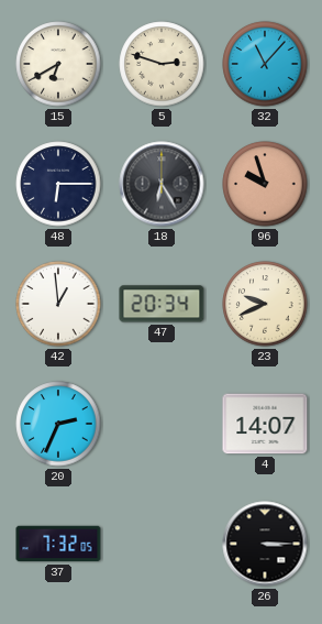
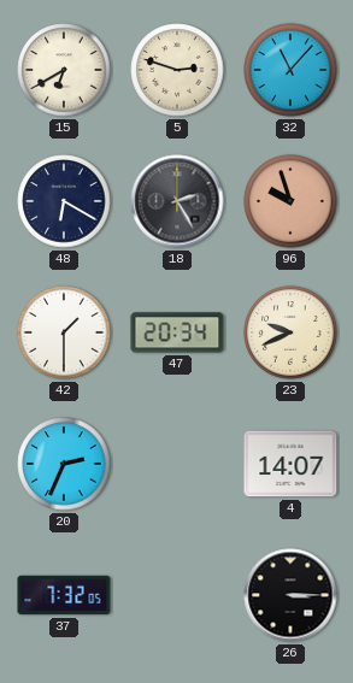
48: 6:15 -> 6:20
18: 6:25 -> 2:25
42: 12:59 -> 1:30
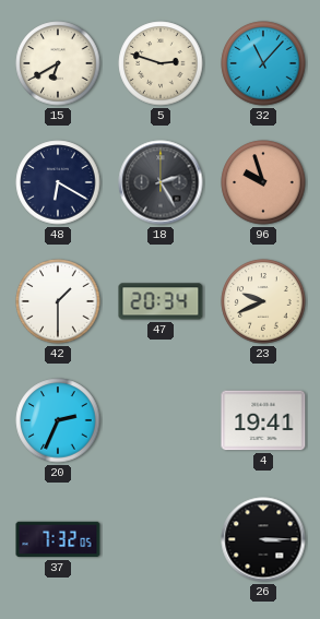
4: 14:07 -> 19:41
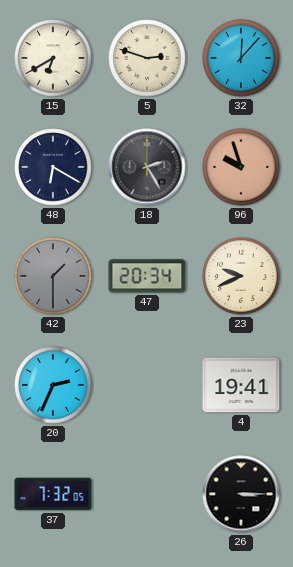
32: 11:07 -> 12:07
42 dial: white -> grey
